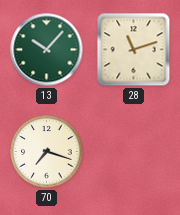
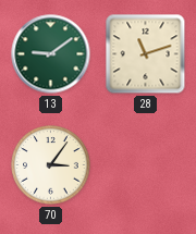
13: 10:07 -> 9:09
70: 7:18 -> 3:06
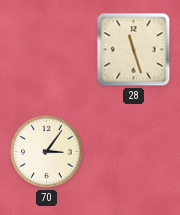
13: 9:09 -> none
28: 11:12 -> 11:27
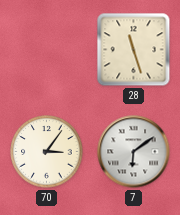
7: none -> 6:09
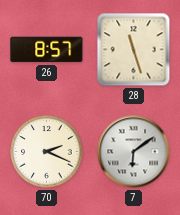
26: none -> 8:57
70: 3:06 -> 2:19
